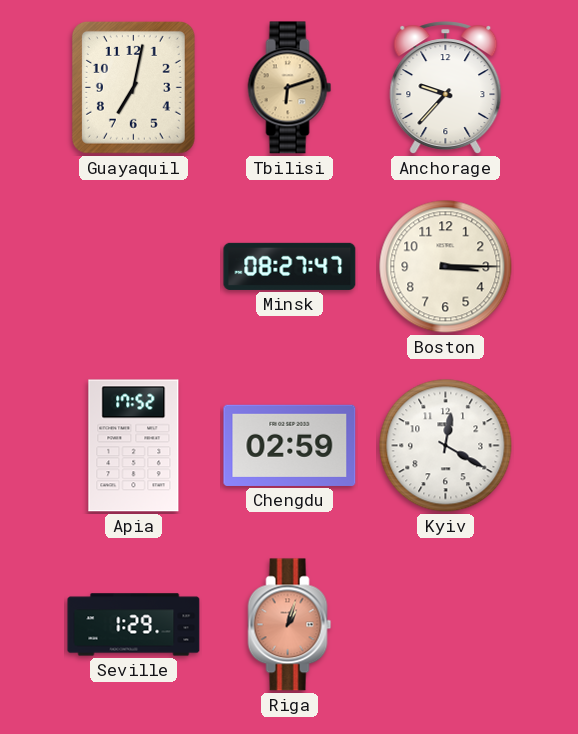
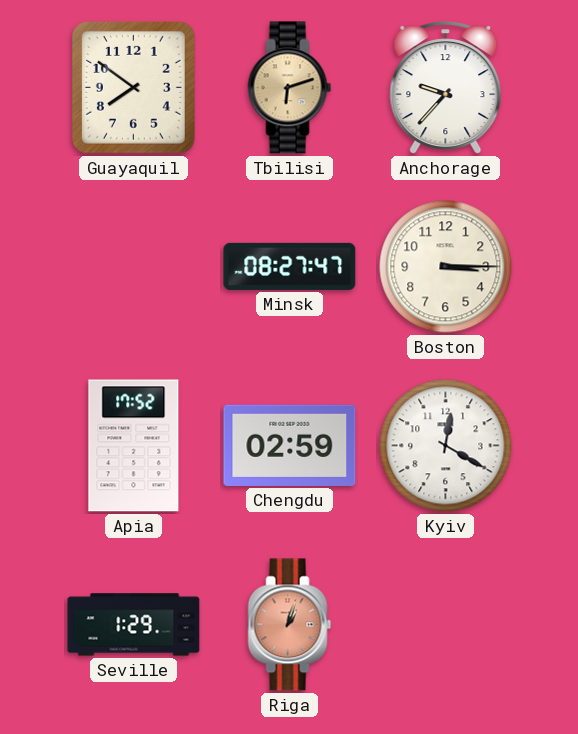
Guayaquil: 7:02 -> 7:51
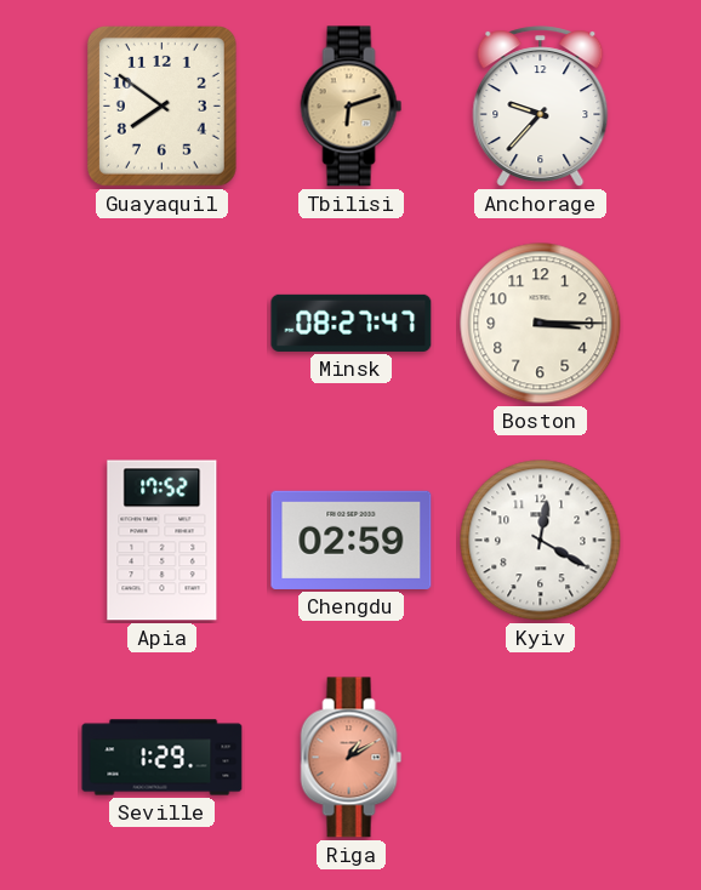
Riga: 1:03 -> 1:10
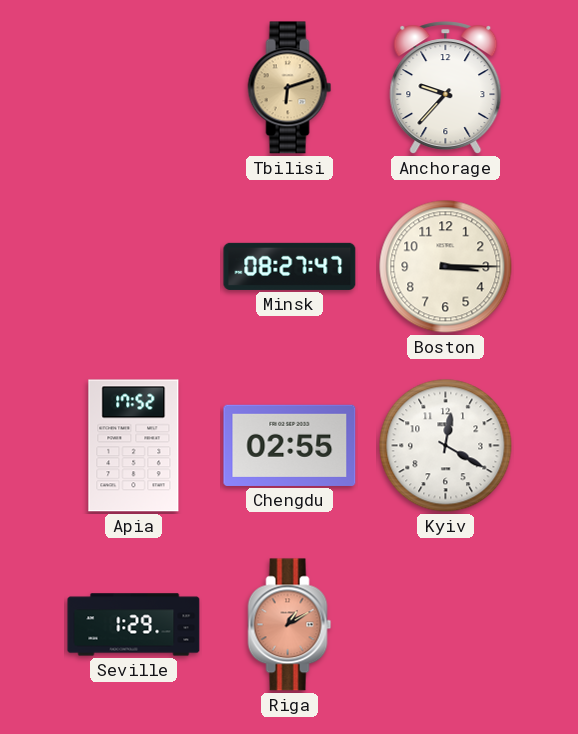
Guayaquil: 7:51 -> none
Chengdu: 02:59 -> 02:55
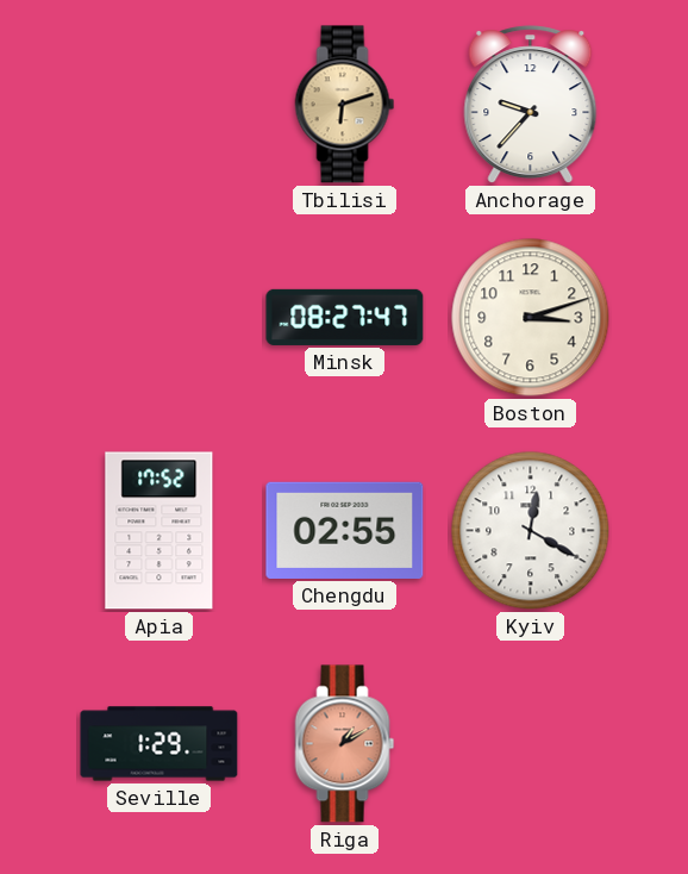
Boston: 3:15 -> 3:12
